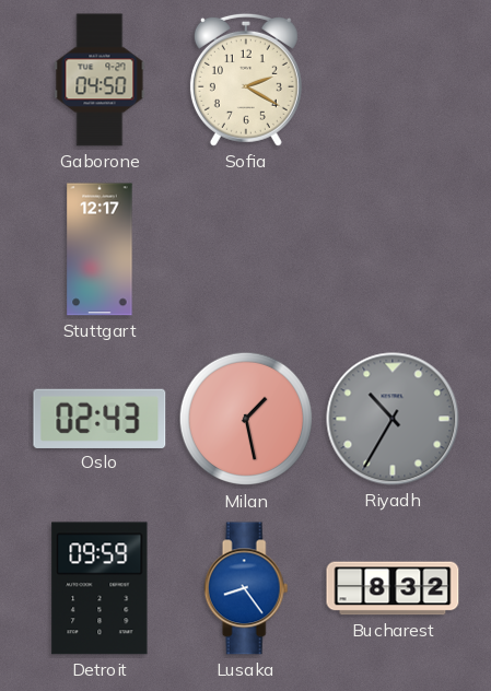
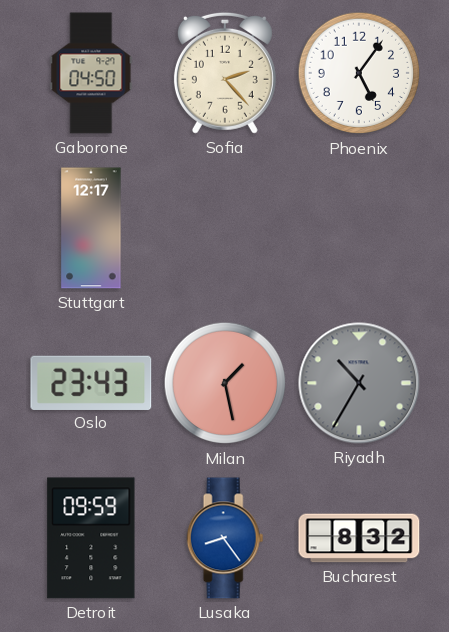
Sofia: 2:20 -> 2:23
Phoenix: none -> 5:06
Oslo: 02:43 -> 23:43
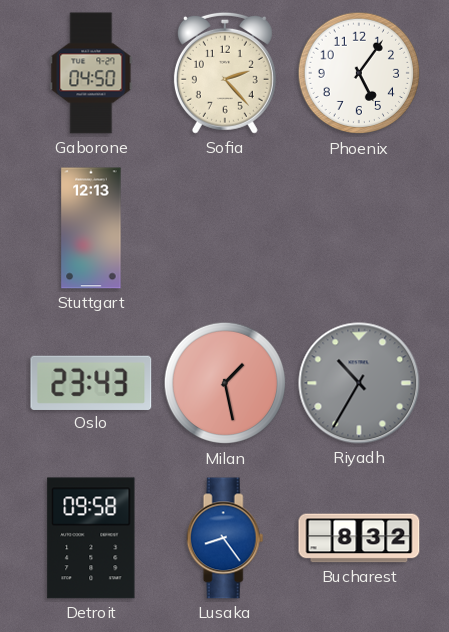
Stuttgart: 12:17 -> 12:13
Detroit: 09:59 -> 09:58
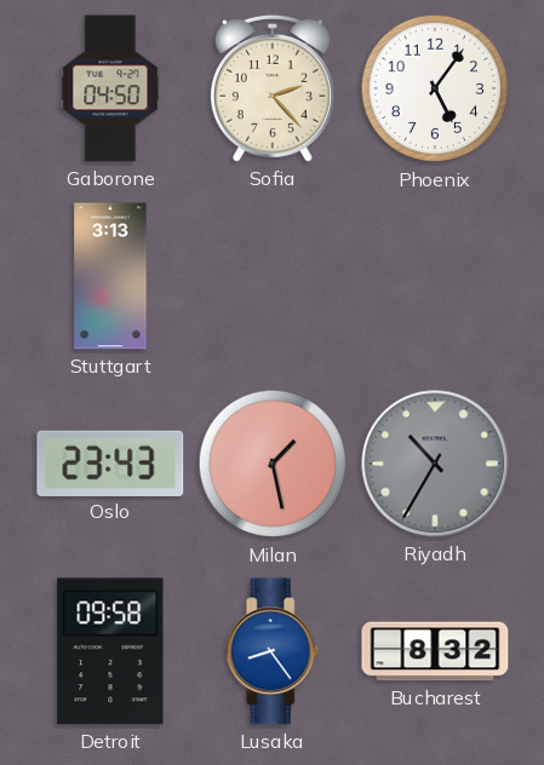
Stuttgart: 12:13 -> 3:13
